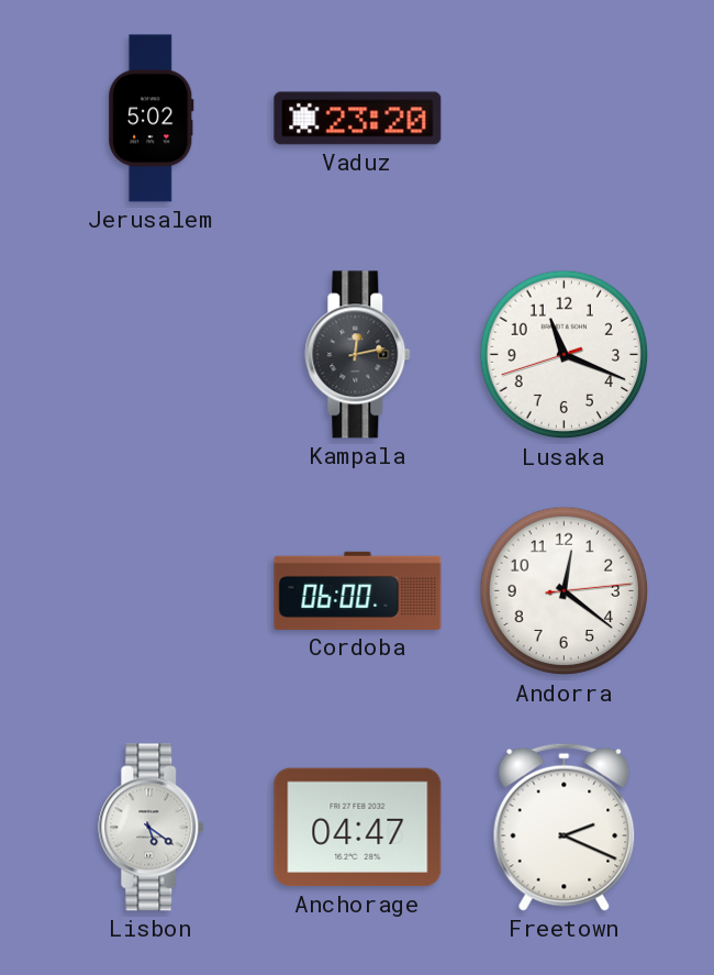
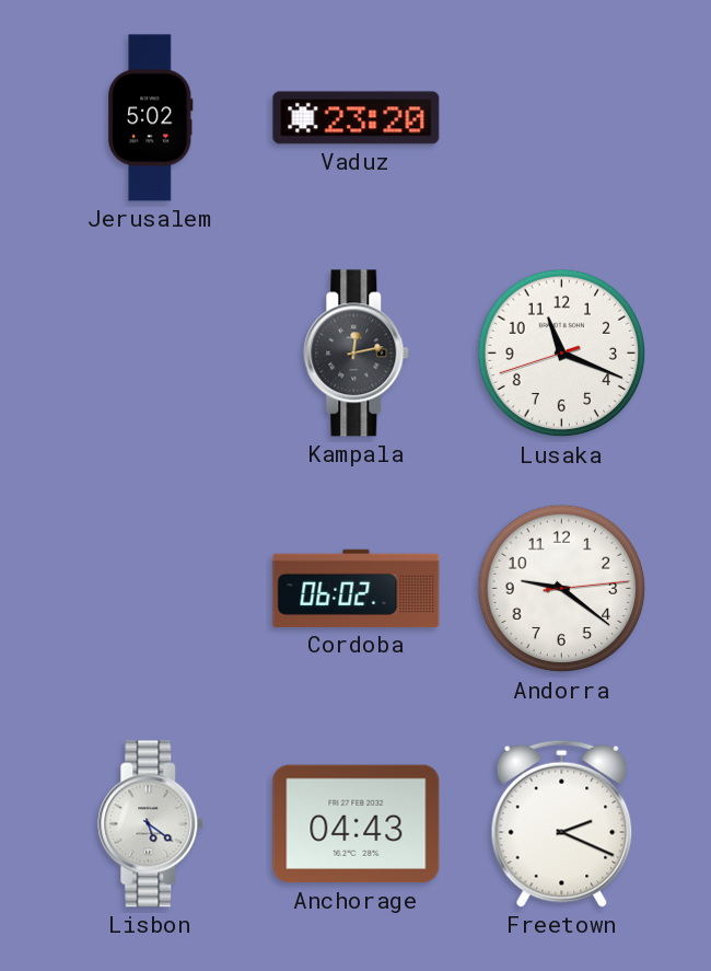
Cordoba: 06:00 -> 06:02
Andorra: 12:21 -> 9:21
Anchorage: 04:47 -> 04:43
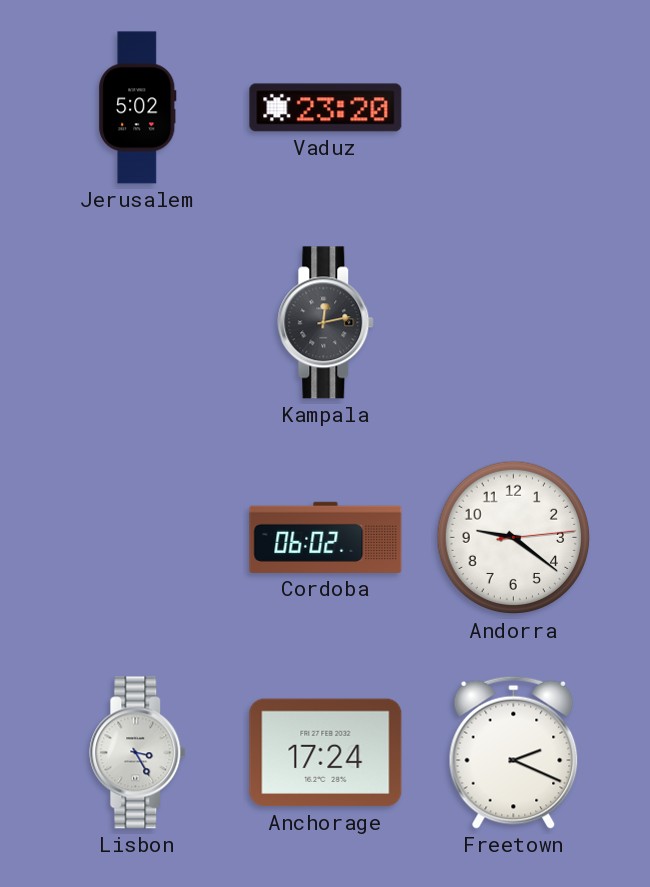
Lusaka: 11:18 -> none
Lisbon: 5:21 -> 3:25
Anchorage: 04:43 -> 17:24
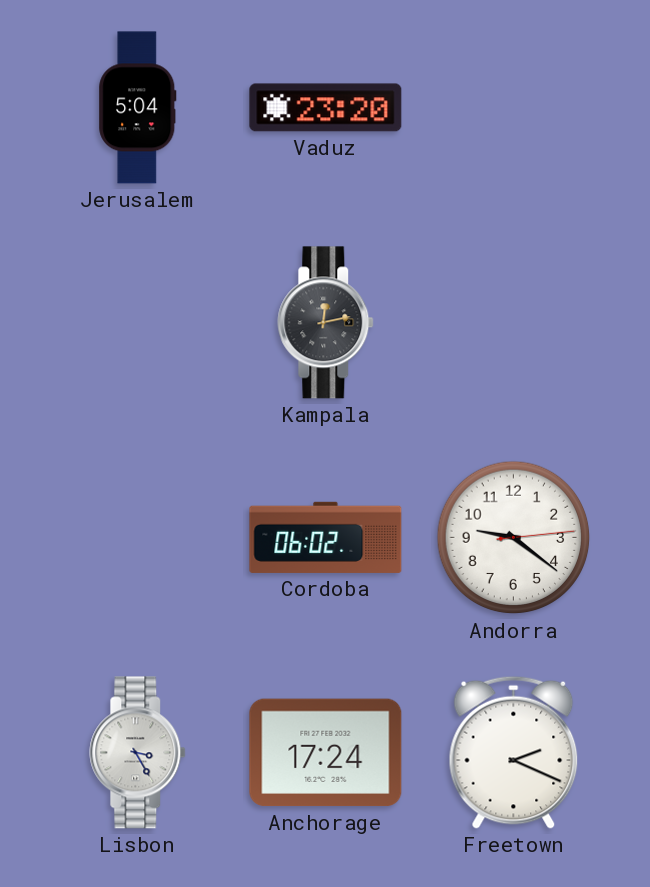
Jerusalem: 5:02 -> 5:04
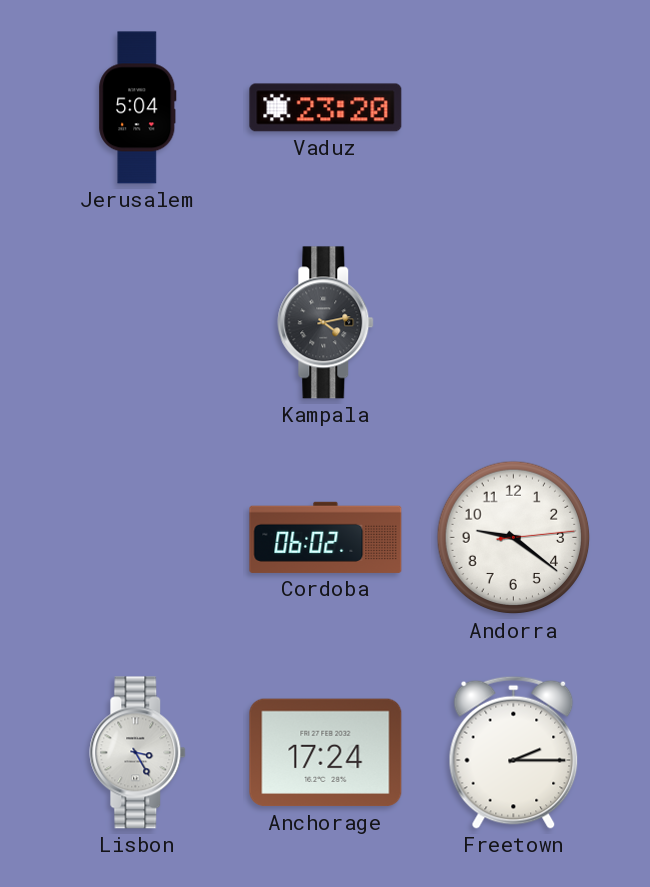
Kampala: 12:13 -> 4:13
Freetown: 2:19 -> 2:15
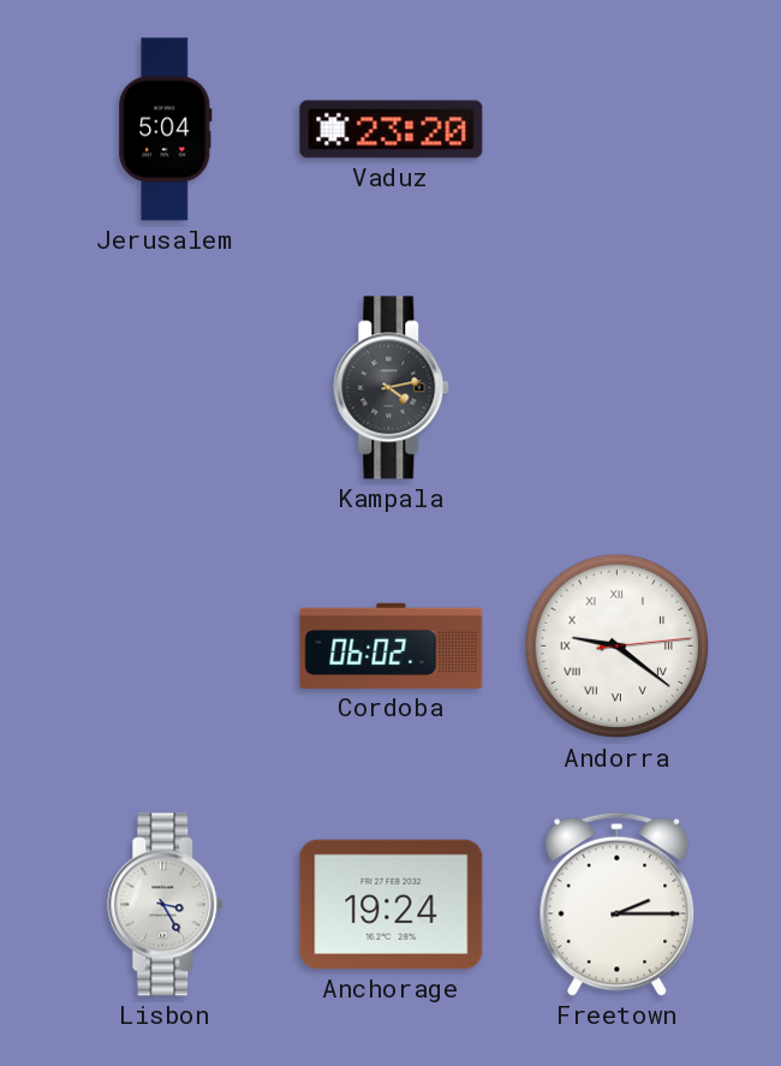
Andorra numerals: Arabic -> Roman
Anchorage: 17:24 -> 19:24
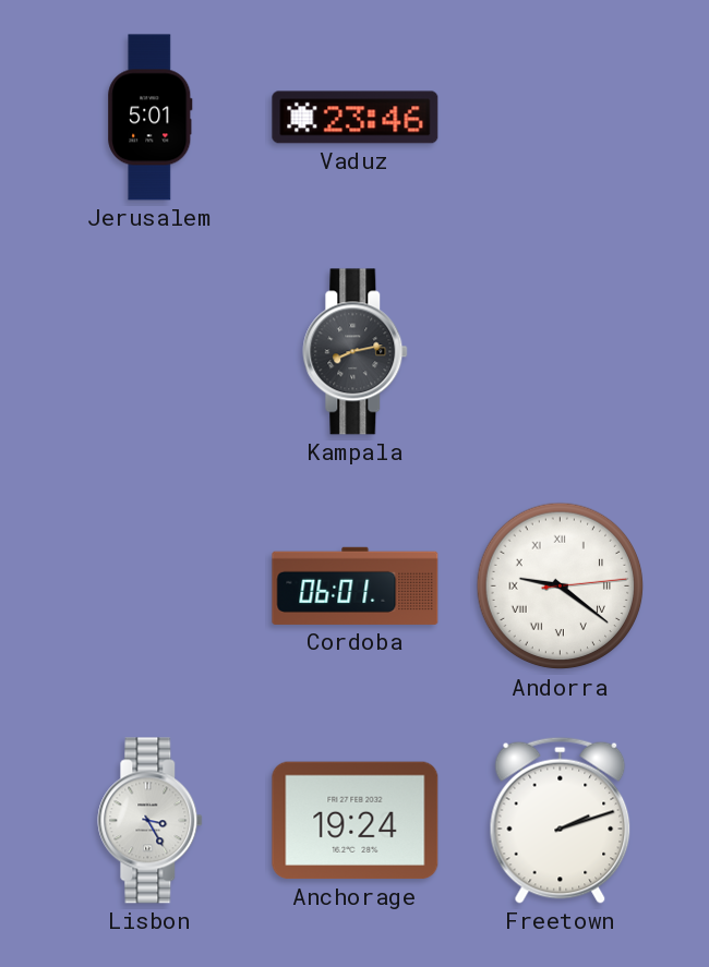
Jerusalem: 5:04 -> 5:01
Vaduz: 23:20 -> 23:46
Kampala: 4:13 -> 8:13
Cordoba: 06:02 -> 06:01
Freetown: 2:15 -> 2:12
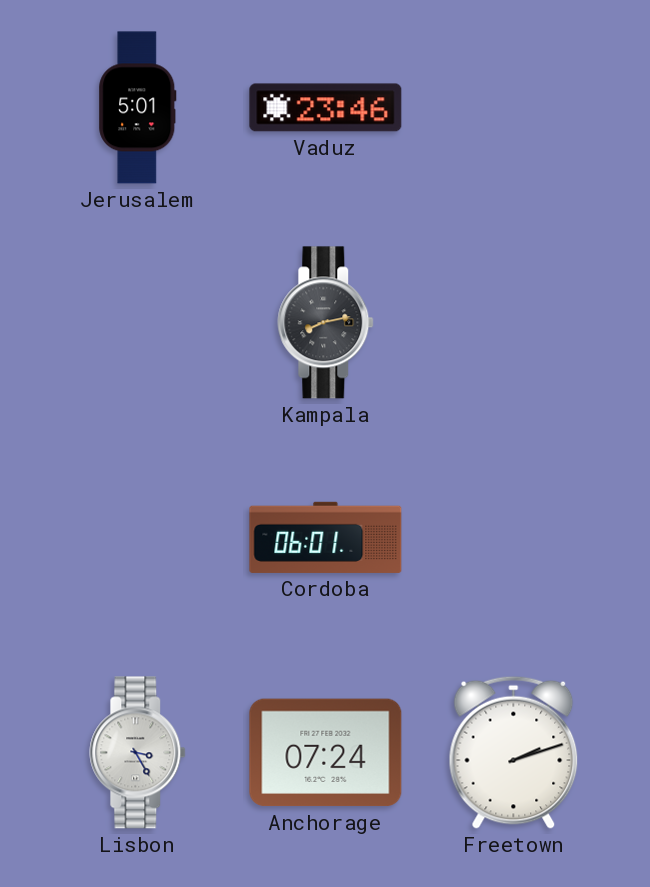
Andorra: 9:21 -> none
Anchorage: 19:24 -> 07:24
